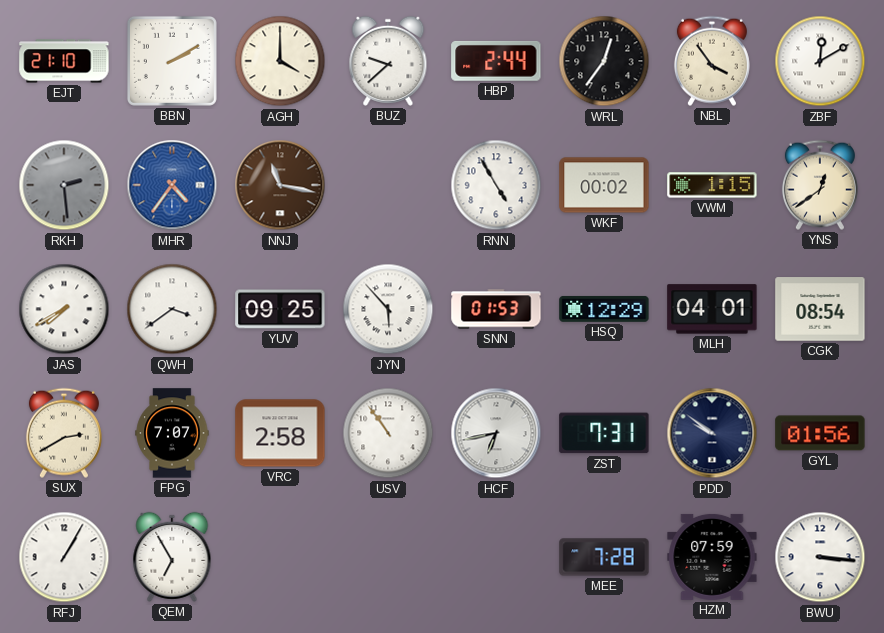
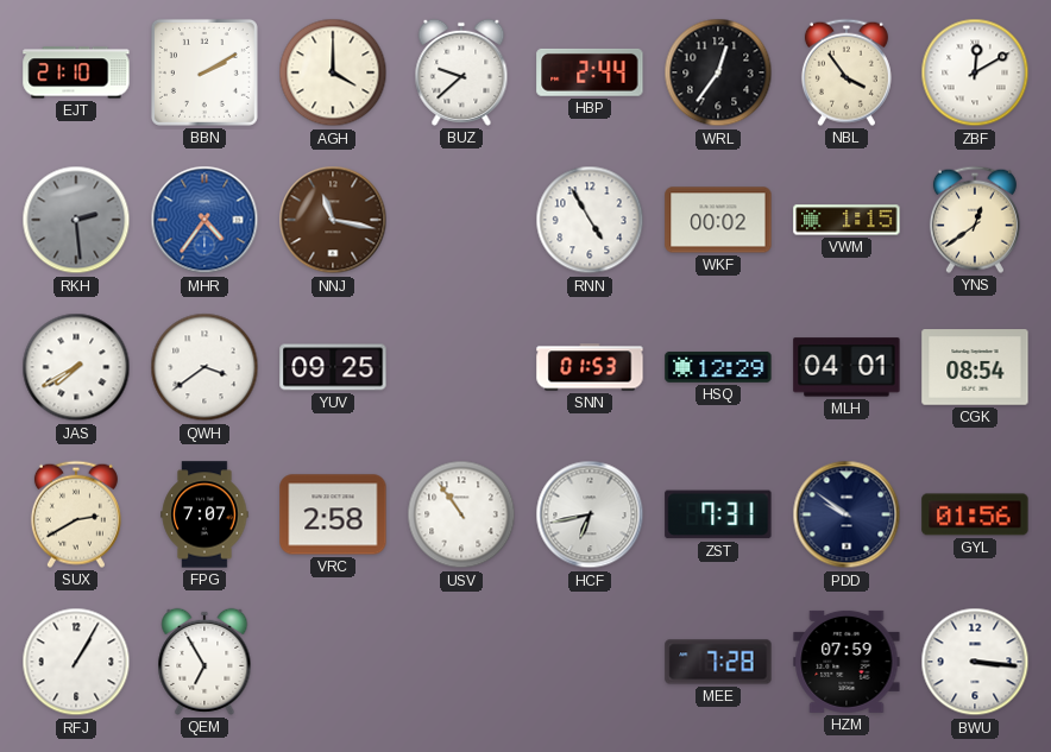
JYN: 5:53 -> none
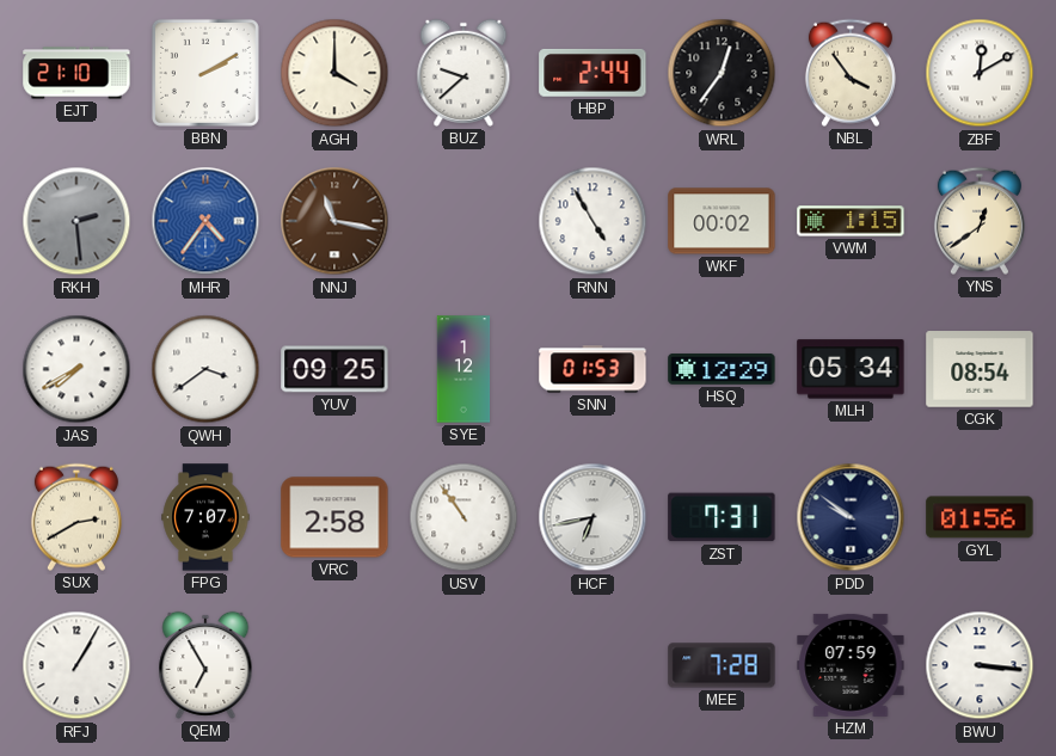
SYE: none -> 1:12
MLH: 04:01 -> 05:34
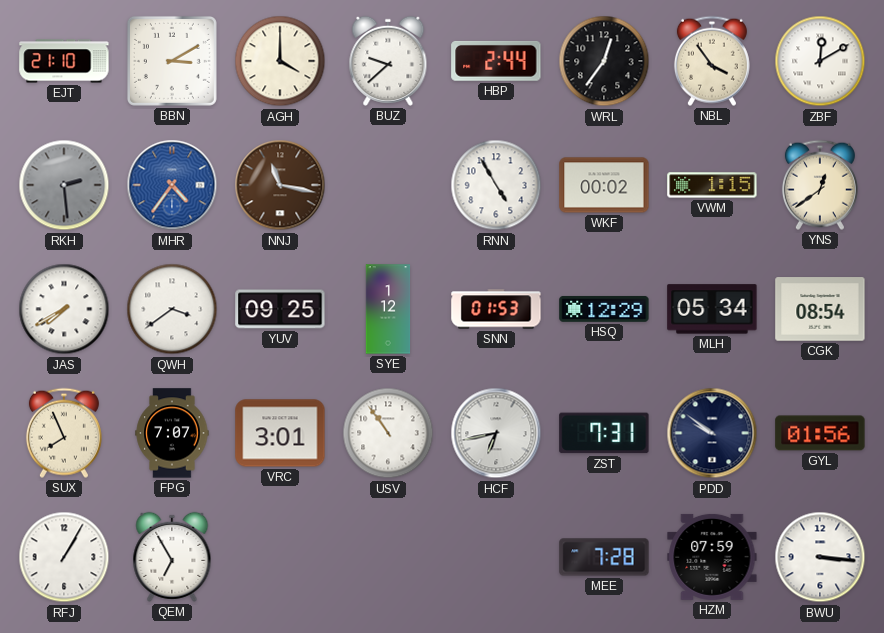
BBN: 2:10 -> 3:10
SUX: 2:40 -> 7:56
VRC: 2:58 -> 3:01
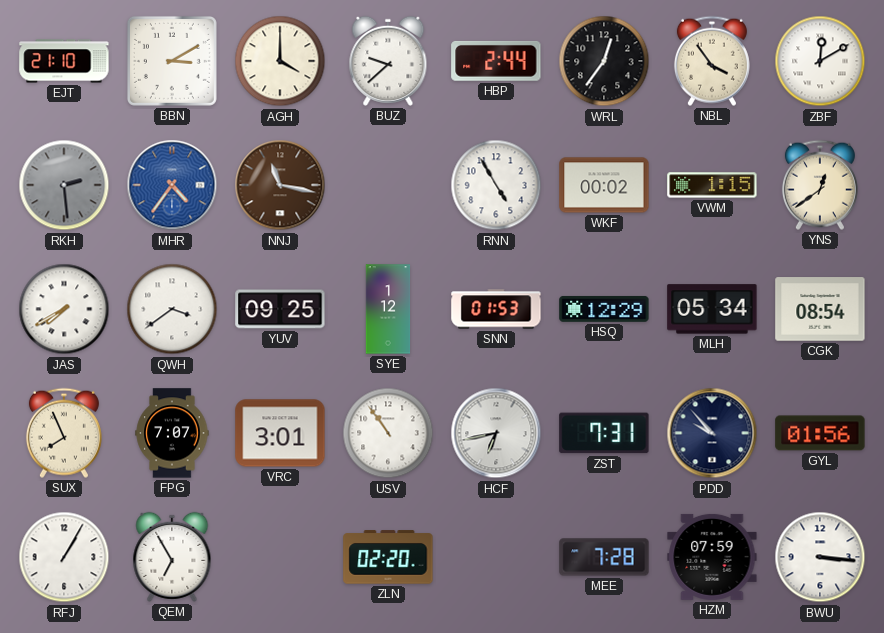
PDD: 9:51 -> 9:53
ZLN: none -> 02:20
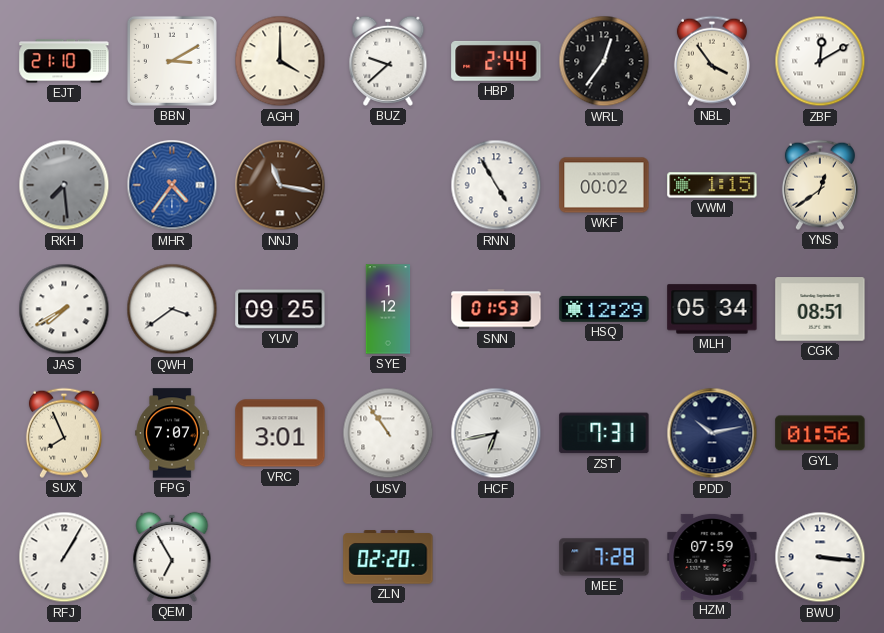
RKH: 2:29 -> 7:29
CGK: 08:54 -> 08:51
PDD: 9:53 -> 10:13
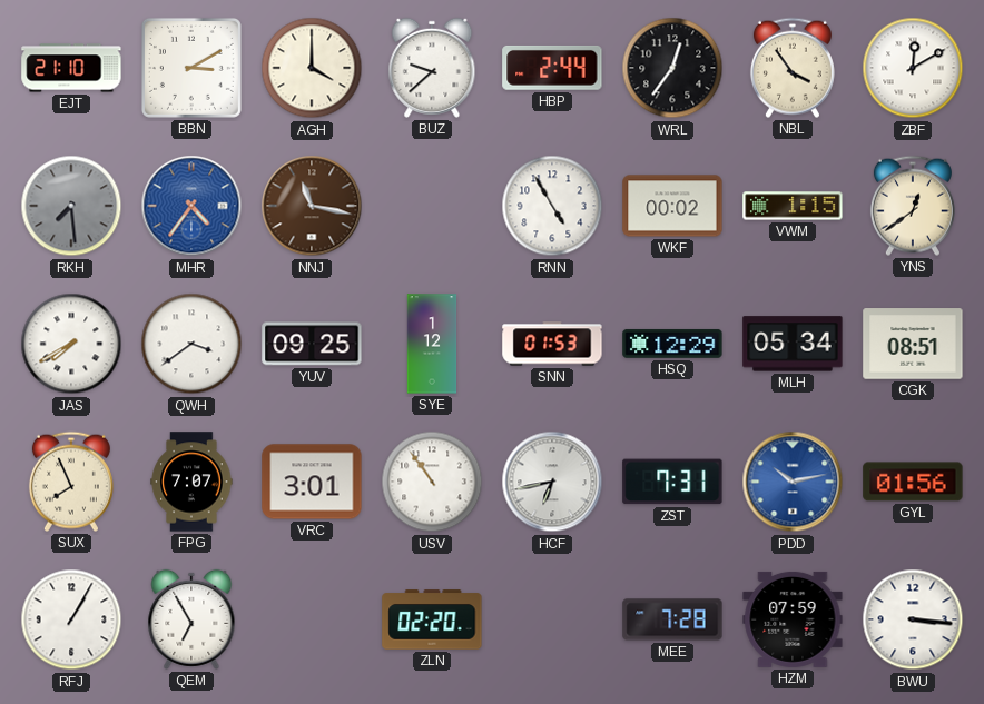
PDD dial: navy -> blue
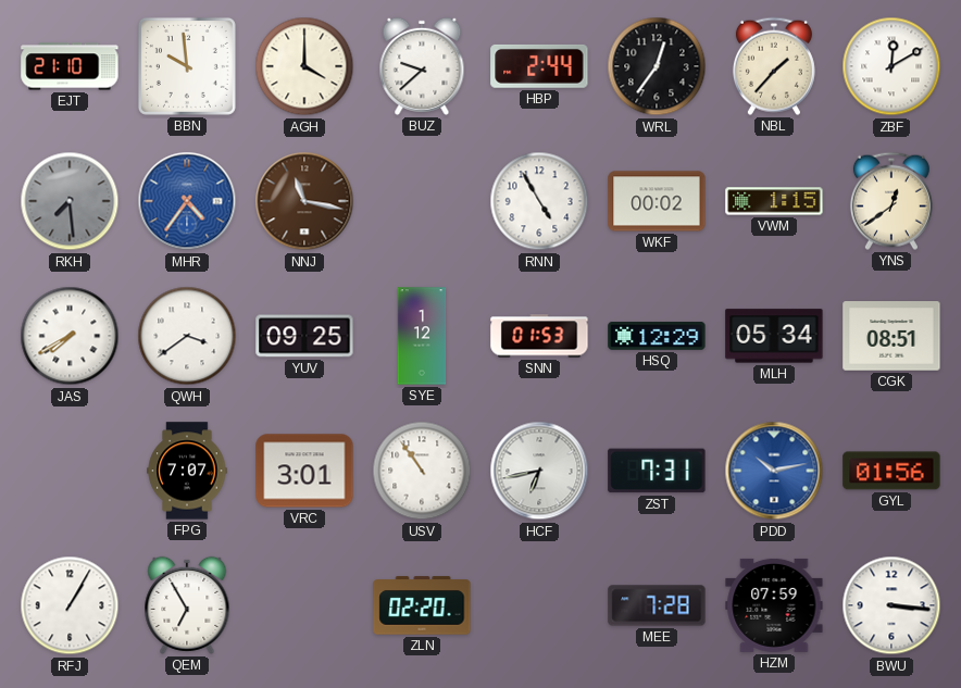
BBN: 3:10 -> 9:59
NBL: 3:54 -> 1:37
SUX: 7:56 -> none
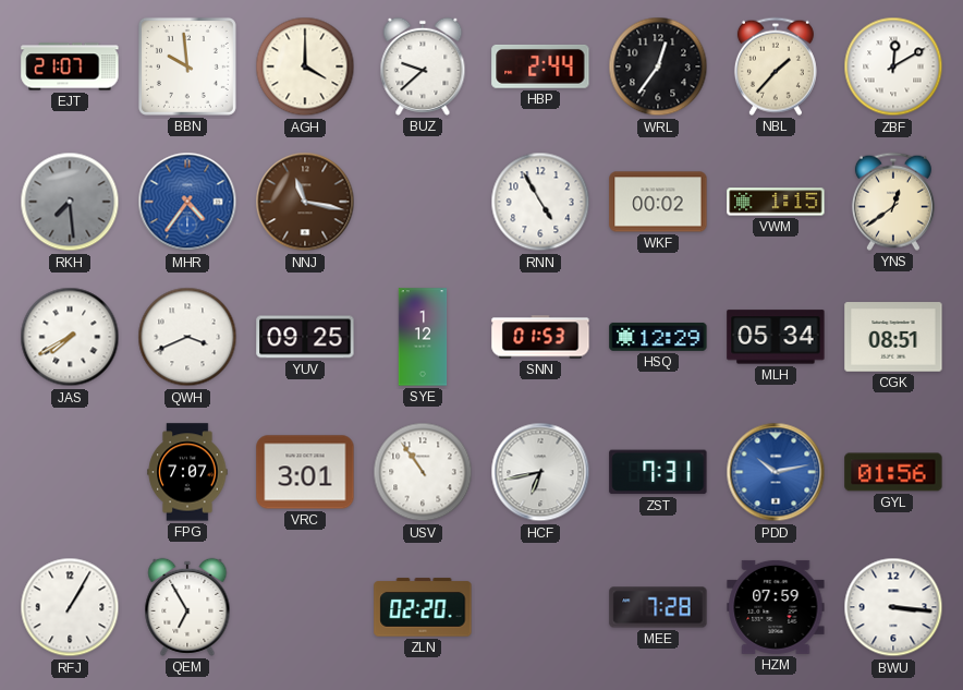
EJT: 21:10 -> 21:07
QWH: 3:39 -> 3:41
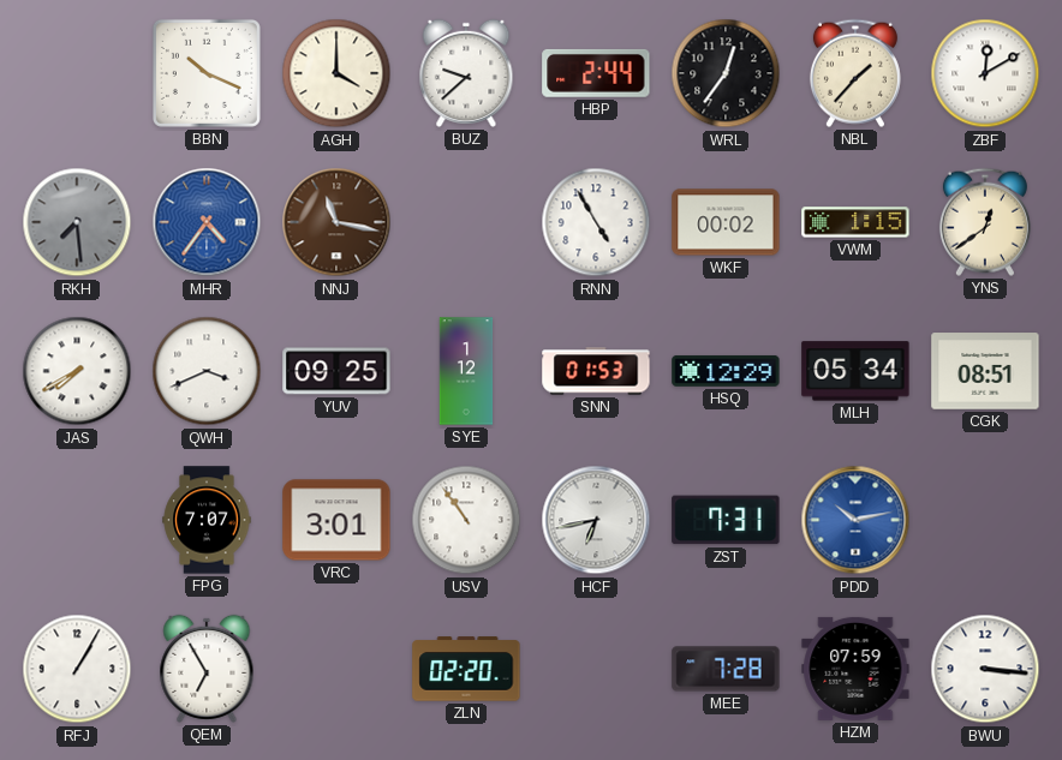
EJT: 21:07 -> none
BBN: 9:59 -> 10:19
GYL: 01:56 -> none
